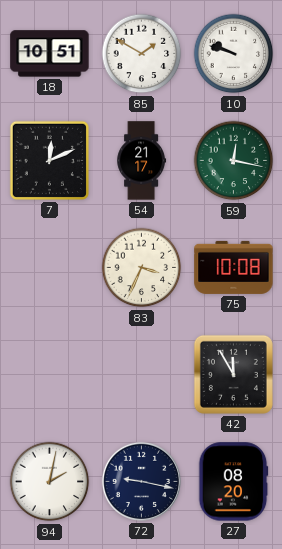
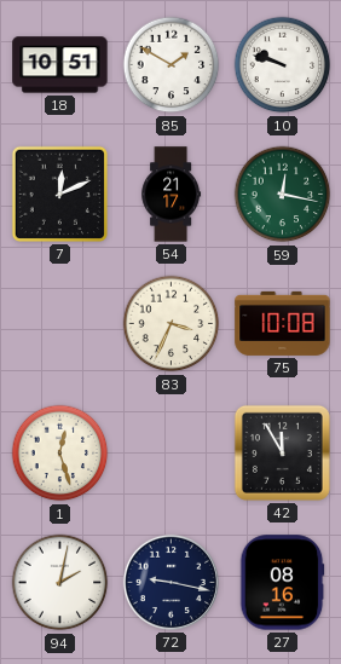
1: none -> 12:27
27: 08:20 -> 08:16
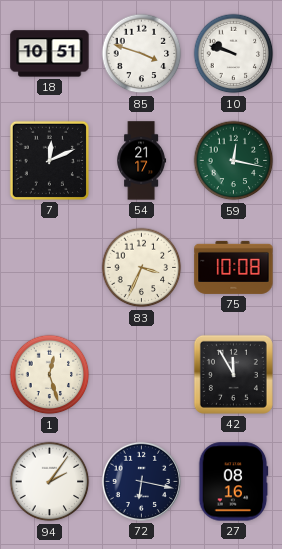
85: 1:50 -> 3:48
94: 2:02 -> 2:06
72: 9:17 -> 6:17
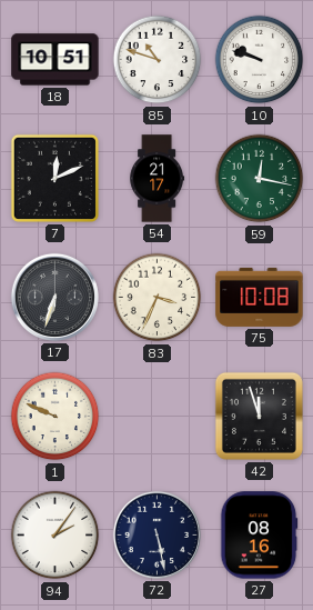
85: 3:48 -> 10:48
17: none -> 6:33
1: 12:27 -> 9:49
42: 11:55 -> 11:57
72: 6:17 -> 5:28
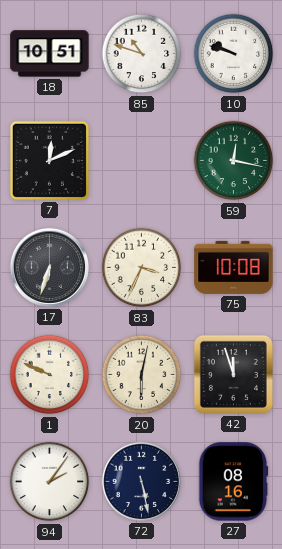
54: 21:17 -> none
20: none -> 6:02
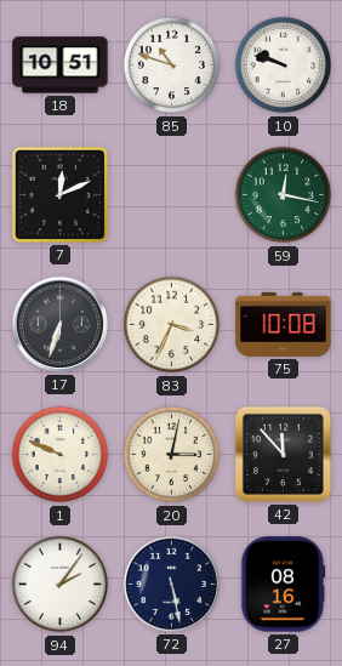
20: 6:02 -> 3:02
42: 11:57 -> 11:53
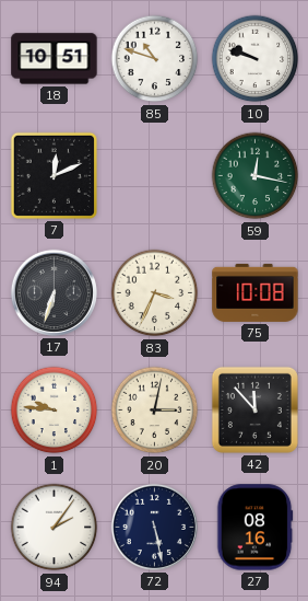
1: 9:49 -> 9:46
